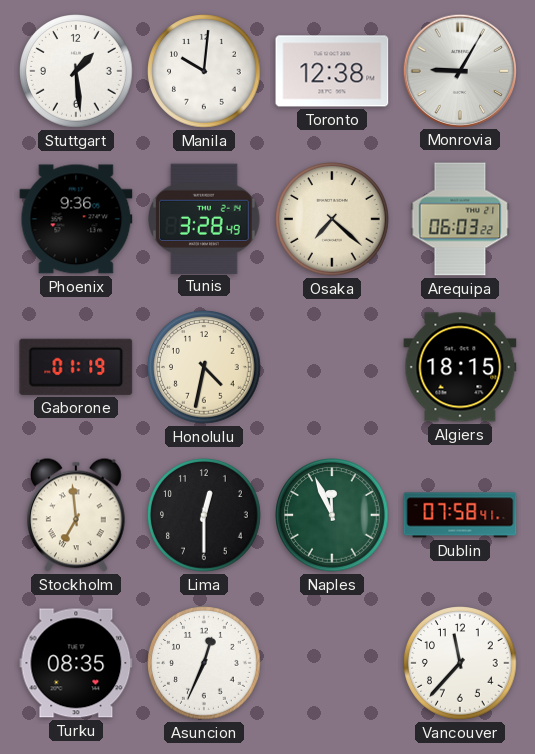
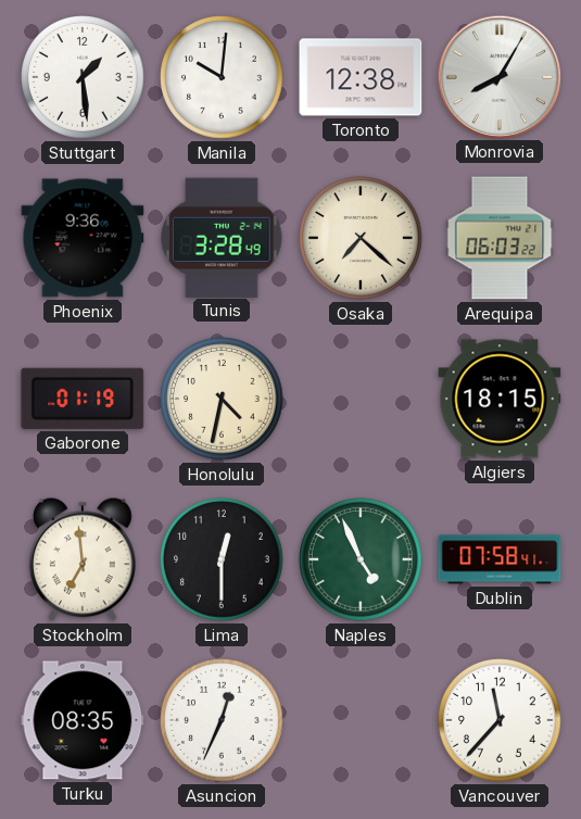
Monrovia: 9:05 -> 8:05
Naples: 11:56 -> 4:56
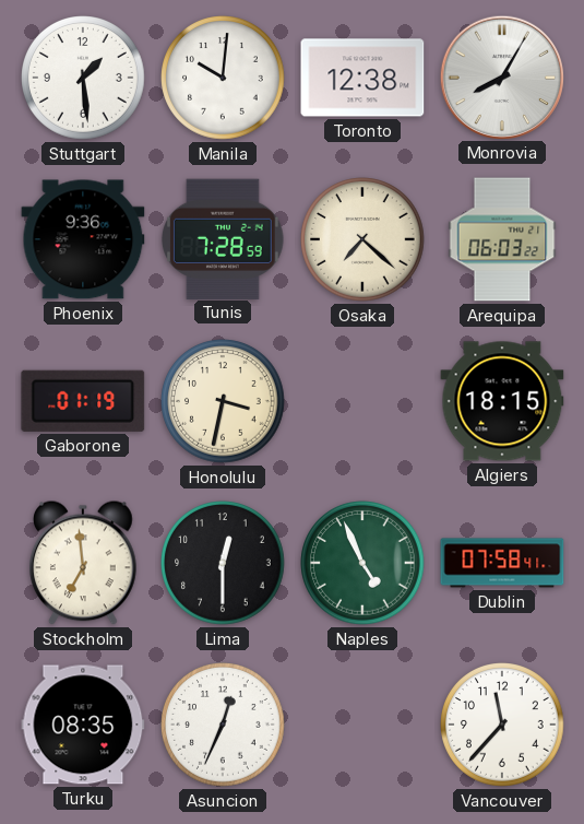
Tunis: 3:28 -> 7:28
Honolulu: 4:32 -> 3:32
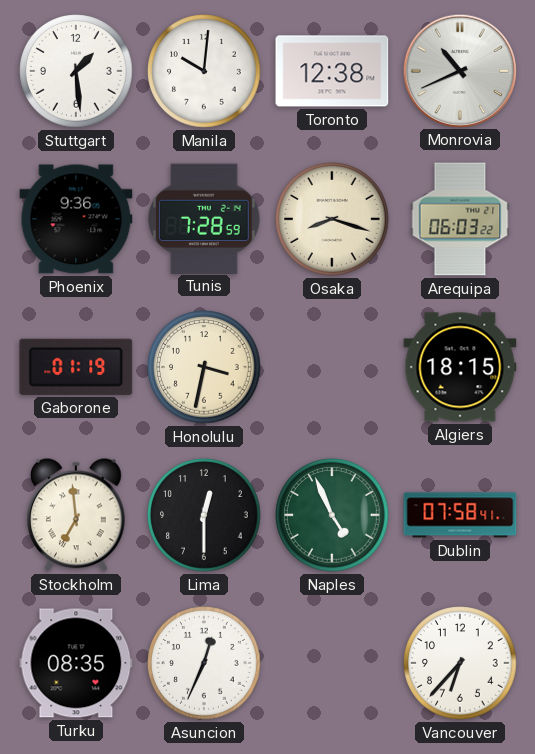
Monrovia: 8:05 -> 10:41
Osaka: 7:22 -> 8:18
Vancouver: 11:37 -> 6:37
